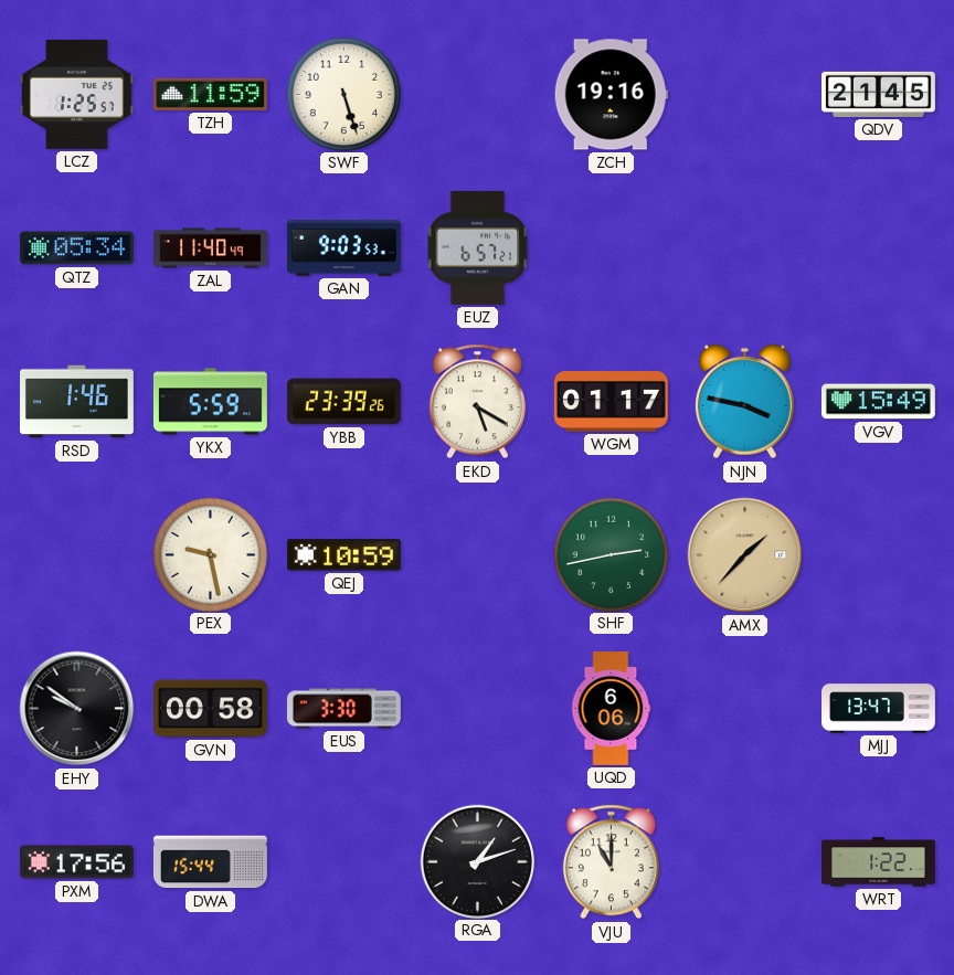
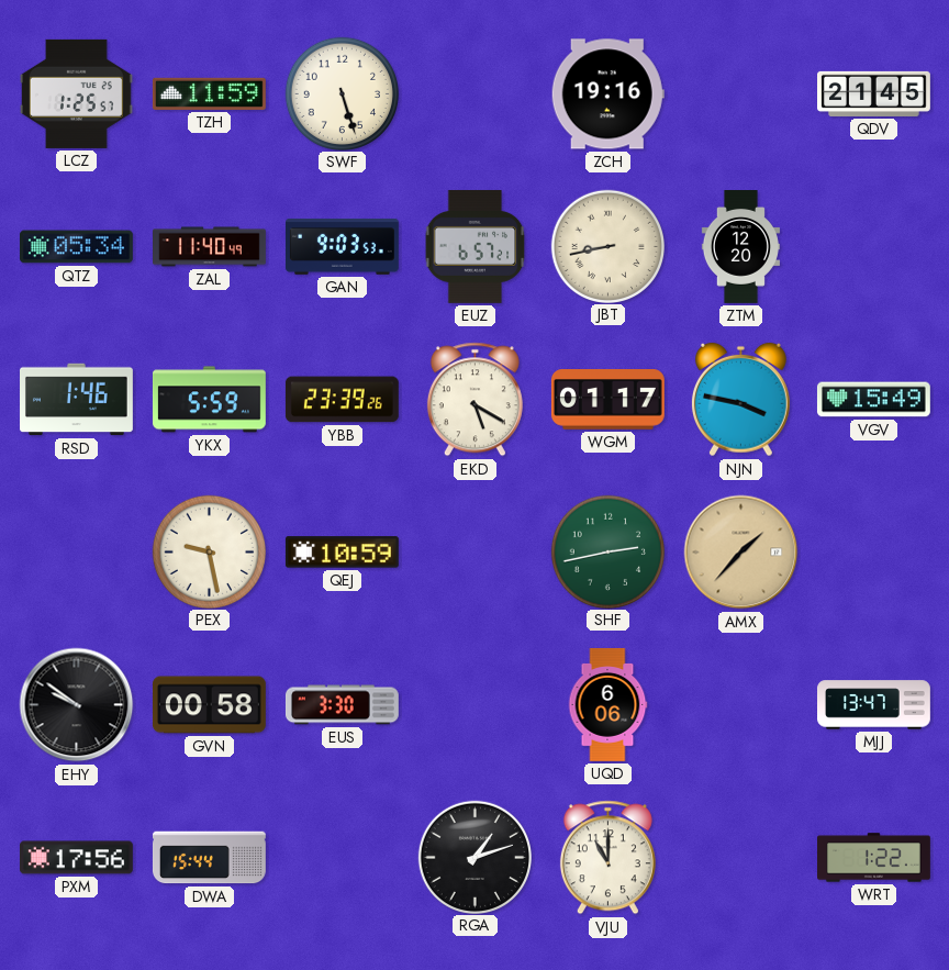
JBT: none -> 8:43
ZTM: none -> 12:20
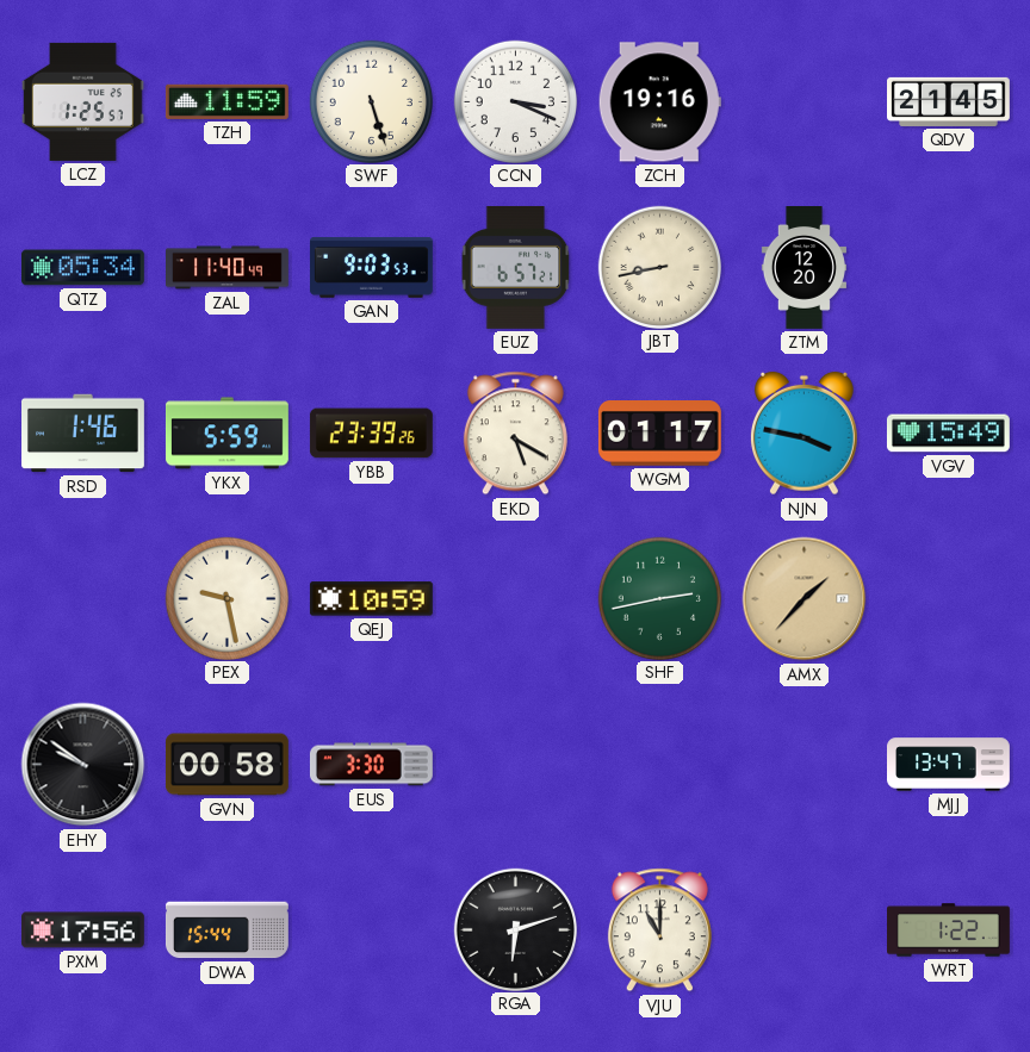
CCN: none -> 3:19
UQD: 6:06 -> none
RGA: 1:12 -> 6:12
